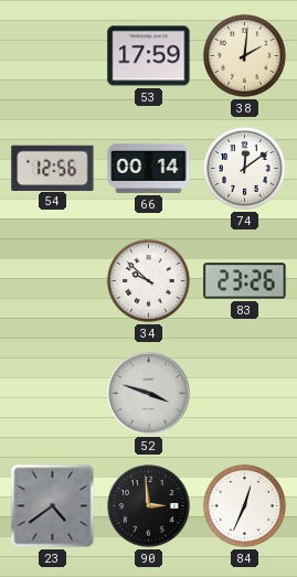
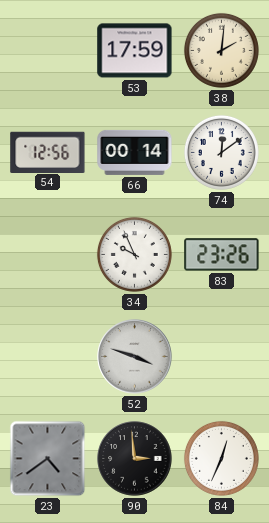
34: 9:52 -> 9:56
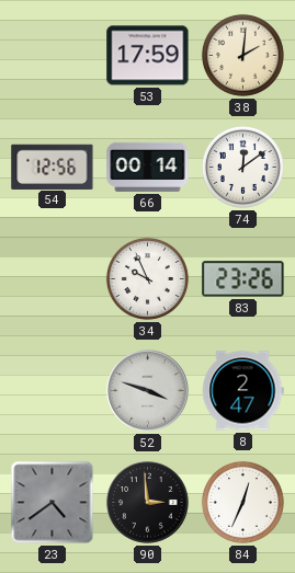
8: none -> 2:47
